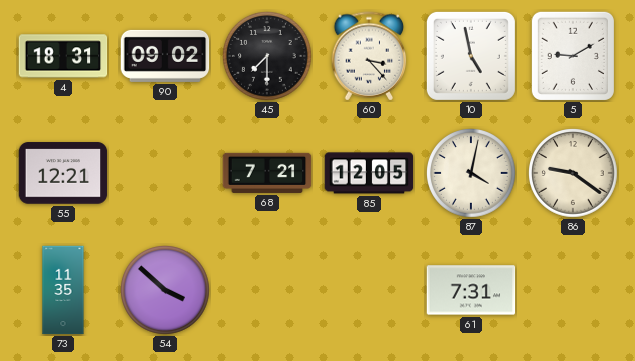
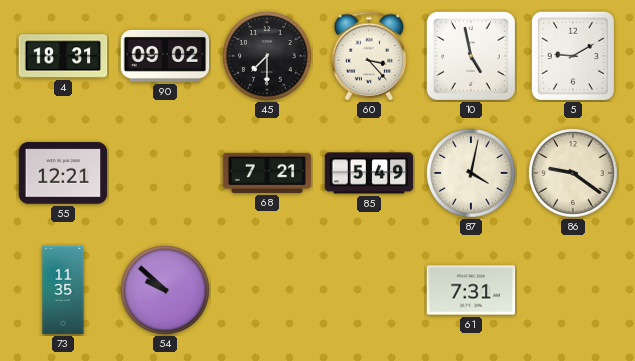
85: 12:05 -> 5:49
54: 3:52 -> 9:52
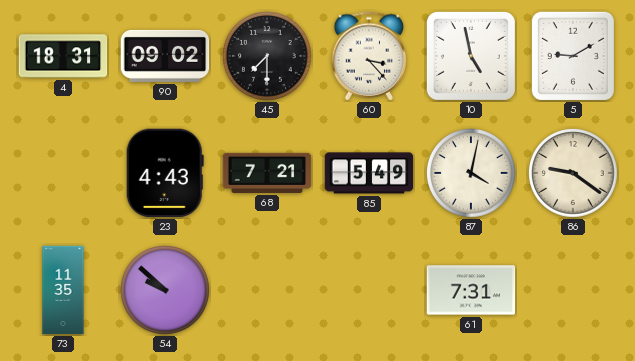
55: 12:21 -> none
23: none -> 4:43
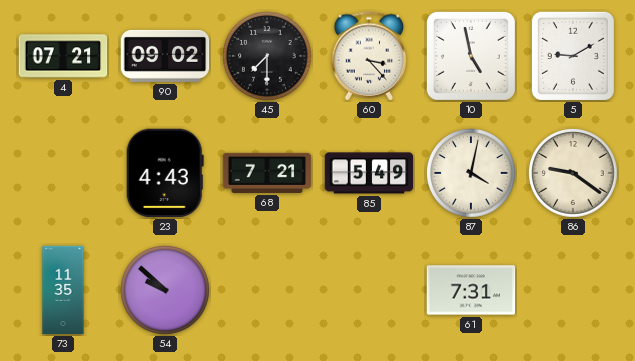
4: 18:31 -> 07:21
